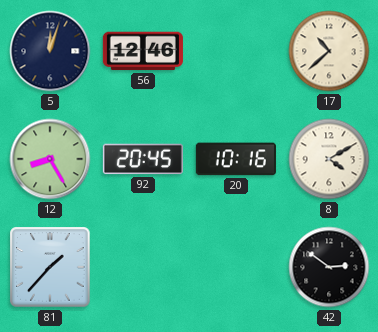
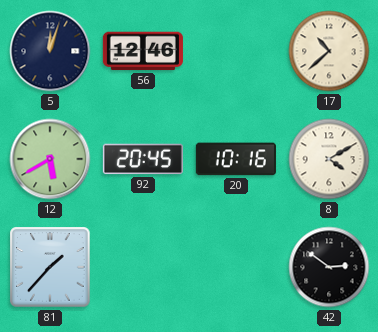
12: 8:25 -> 5:40
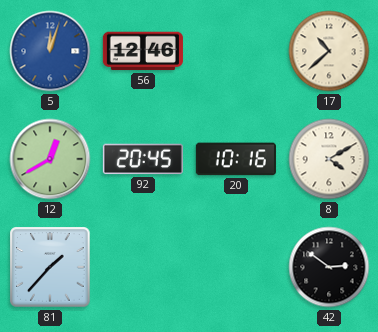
5 dial: navy -> blue
12: 5:40 -> 12:40
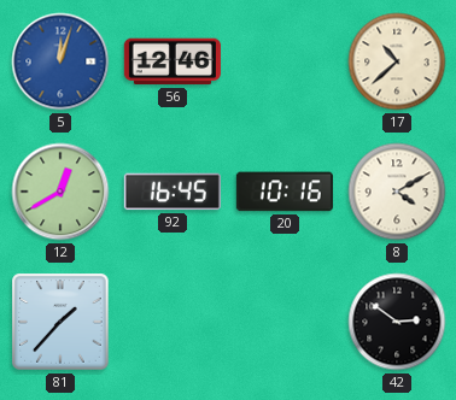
92: 20:45 -> 16:45
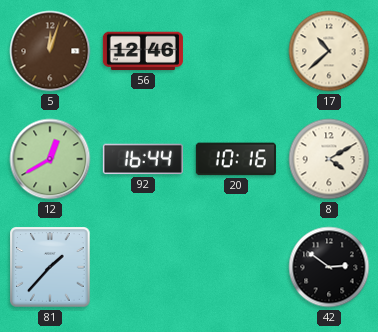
5 dial: blue -> brown
92: 16:45 -> 16:44
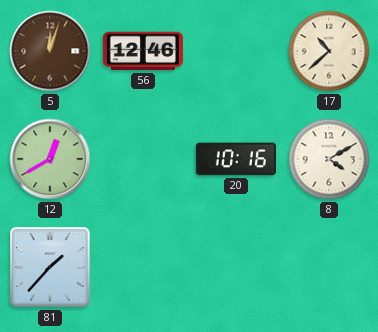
92: 16:44 -> none
42: 2:51 -> none
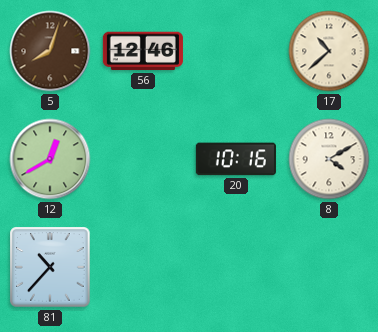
5: 12:03 -> 8:03
81: 1:37 -> 10:37
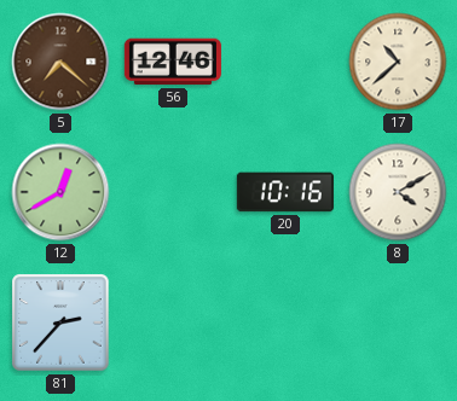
5: 8:03 -> 7:22
81: 10:37 -> 2:37
